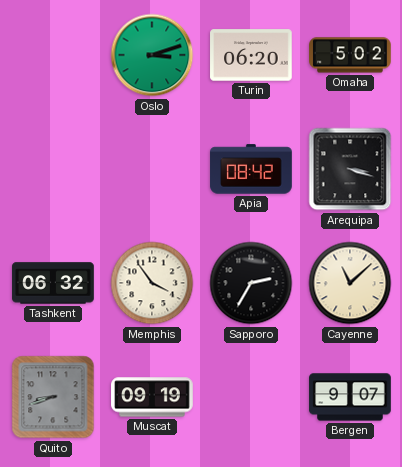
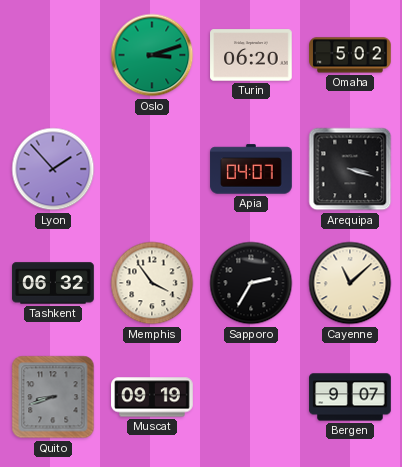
Lyon: none -> 1:53
Apia: 08:42 -> 04:07
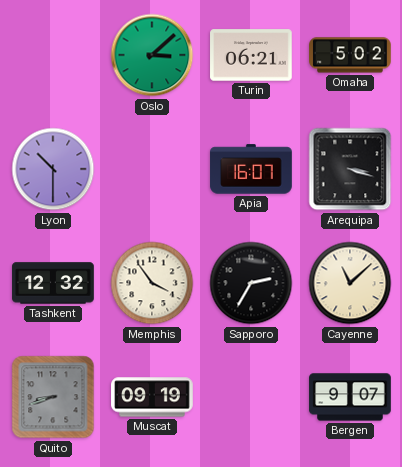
Oslo: 3:12 -> 3:08
Turin: 06:20 -> 06:21
Lyon: 1:53 -> 10:30
Apia: 04:07 -> 16:07
Tashkent: 06:32 -> 12:32
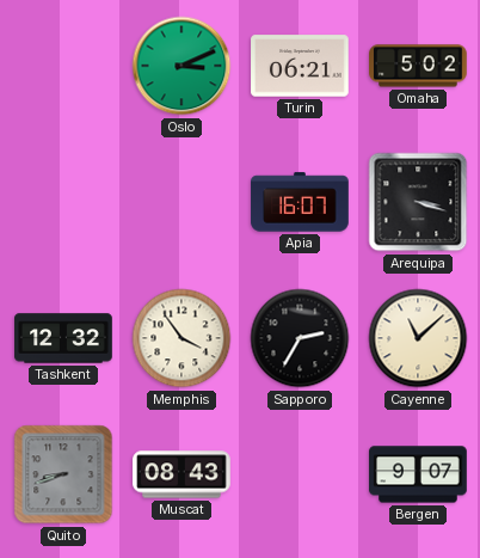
Oslo: 3:08 -> 3:11
Lyon: 10:30 -> none
Muscat: 09:19 -> 08:43
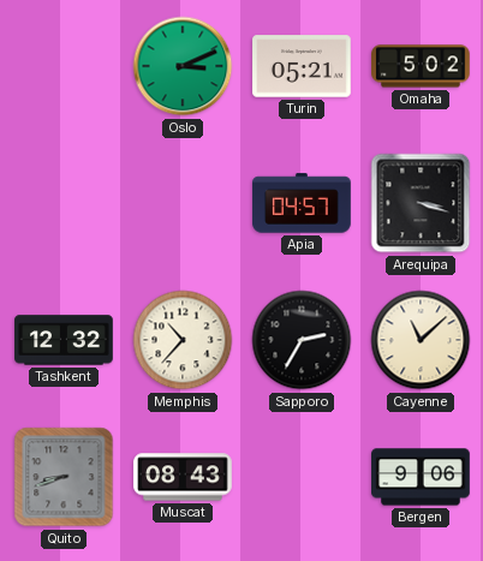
Turin: 06:21 -> 05:21
Apia: 16:07 -> 04:57
Memphis: 3:54 -> 10:37
Bergen: 9:07 -> 9:06
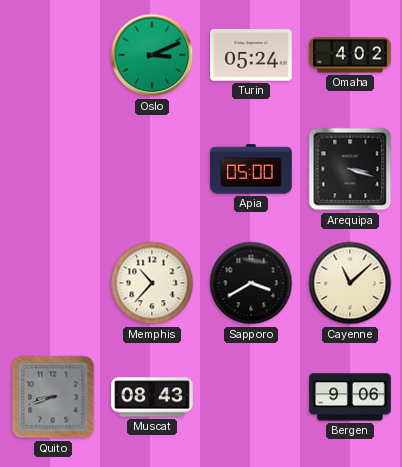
Turin: 05:21 -> 05:24
Omaha: 5:02 -> 4:02
Apia: 04:57 -> 05:00
Tashkent: 12:32 -> none
Sapporo: 2:35 -> 3:40
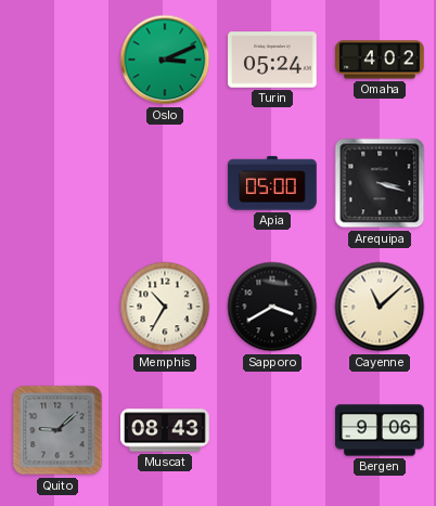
Memphis: 10:37 -> 10:35
Quito: 8:42 -> 9:08
